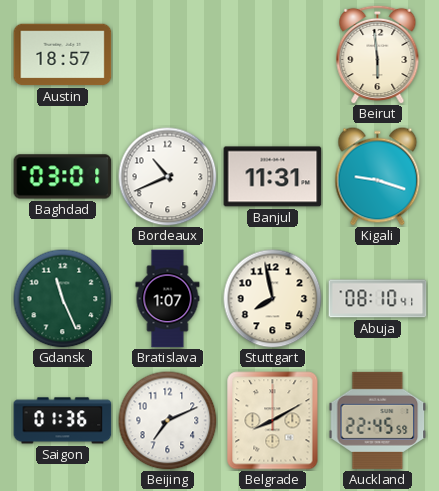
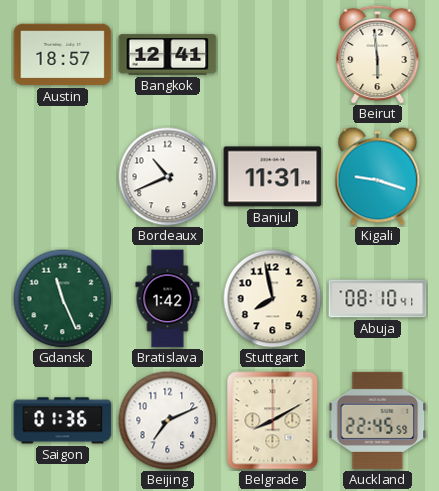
Bangkok: none -> 12:41
Baghdad: 03:01 -> none
Bratislava: 1:07 -> 1:42
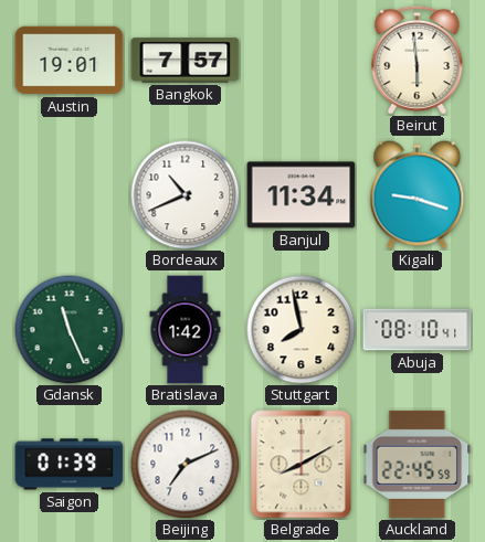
Austin: 18:57 -> 19:01
Bangkok: 12:41 -> 7:57
Banjul: 11:31 -> 11:34
Saigon: 01:36 -> 01:39
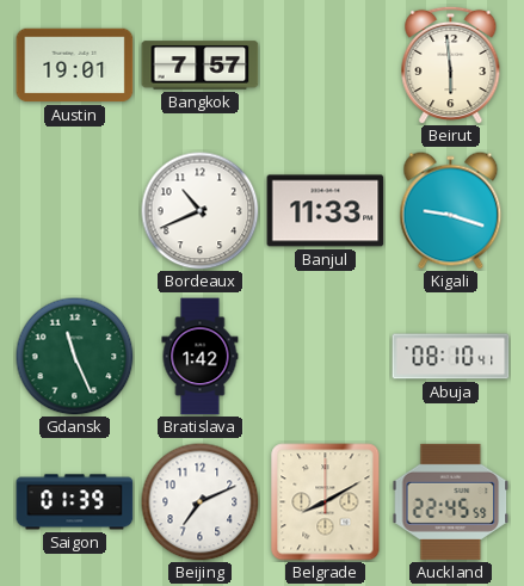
Banjul: 11:34 -> 11:33
Stuttgart: 7:58 -> none
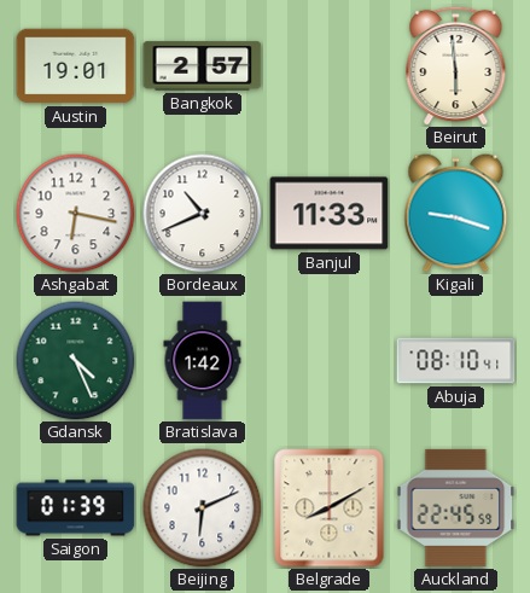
Bangkok: 7:57 -> 2:57
Ashgabat: none -> 6:17
Gdansk: 11:26 -> 4:26
Beijing: 7:11 -> 6:11
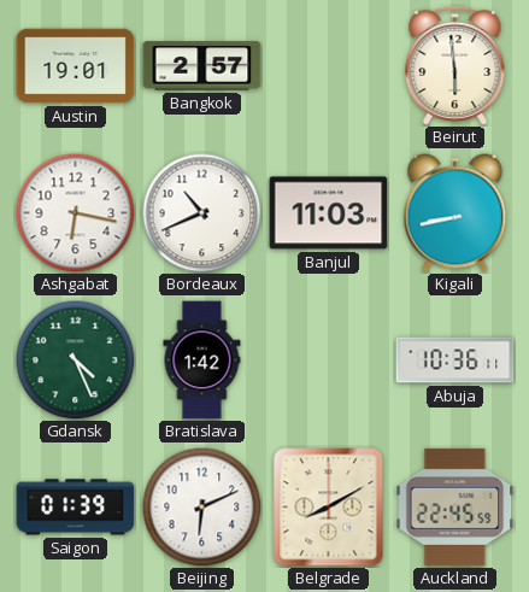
Banjul: 11:33 -> 11:03
Kigali: 9:18 -> 8:43
Abuja: 08:10 -> 10:36
